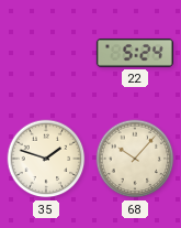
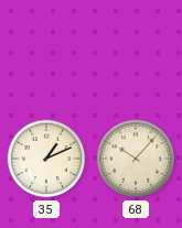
22: 5:24 -> none
35: 1:48 -> 1:11
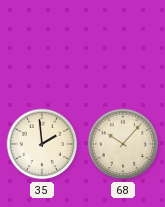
35: 1:11 -> 1:59
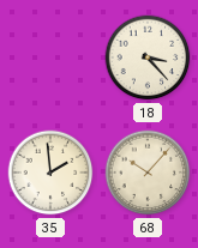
18: none -> 3:23
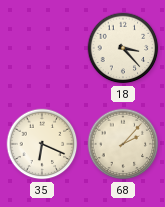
35: 1:59 -> 6:19
68: 10:07 -> 2:07
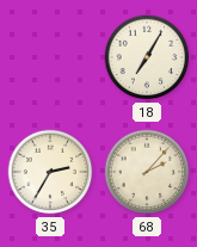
18: 3:23 -> 7:05
35: 6:19 -> 2:35
